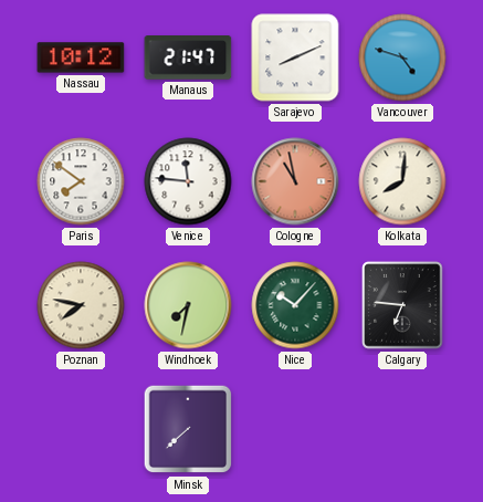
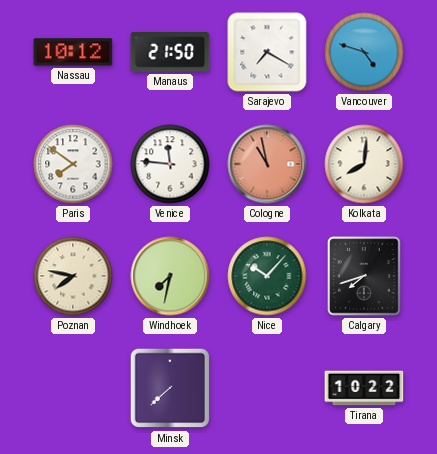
Manaus: 21:47 -> 21:50
Sarajevo: 8:11 -> 7:20
Calgary: 6:46 -> 7:42
Tirana: none -> 10:22
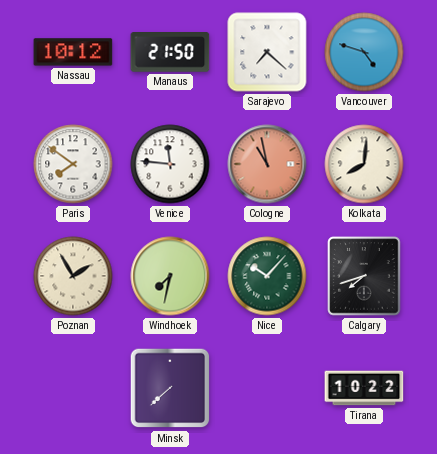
Sarajevo: 7:20 -> 7:22
Poznan: 7:47 -> 1:55
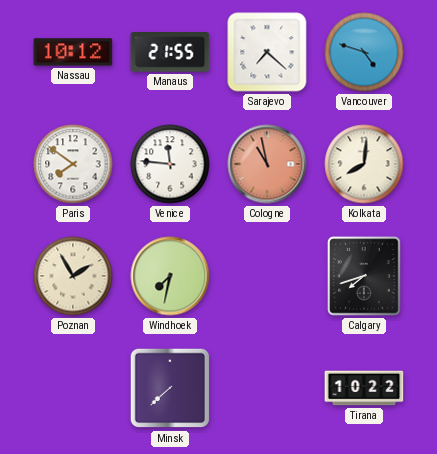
Manaus: 21:50 -> 21:55
Nice: 10:07 -> none
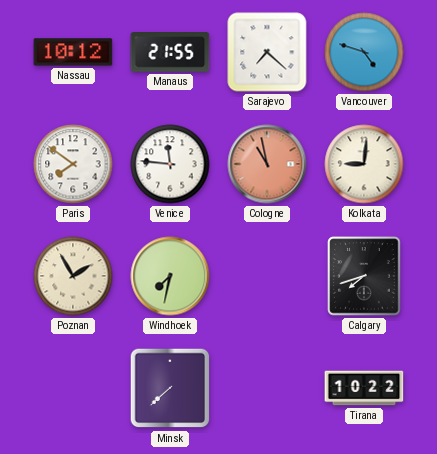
Kolkata: 8:01 -> 9:01
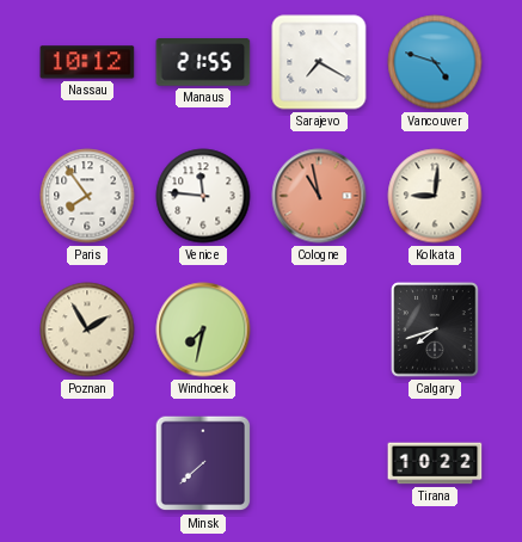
Sarajevo: 7:22 -> 7:20
Paris: 7:51 -> 7:54
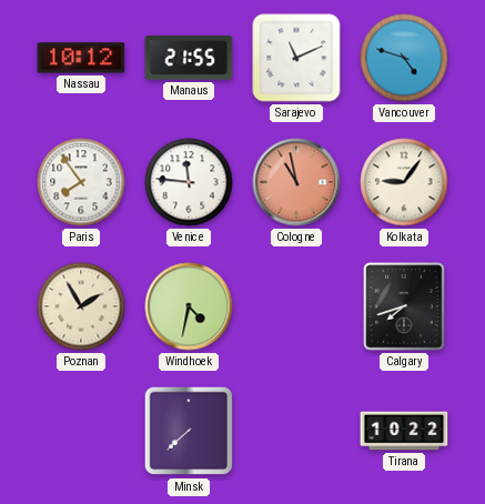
Sarajevo: 7:20 -> 11:11
Kolkata: 9:01 -> 9:06
Windhoek: 7:32 -> 4:32
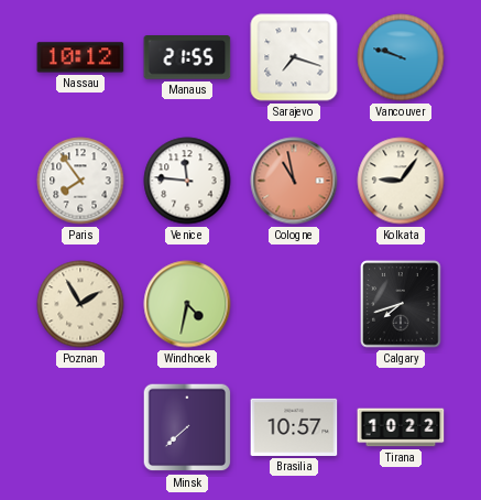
Sarajevo: 11:11 -> 7:18
Vancouver: 4:48 -> 9:48
Brasilia: none -> 10:57
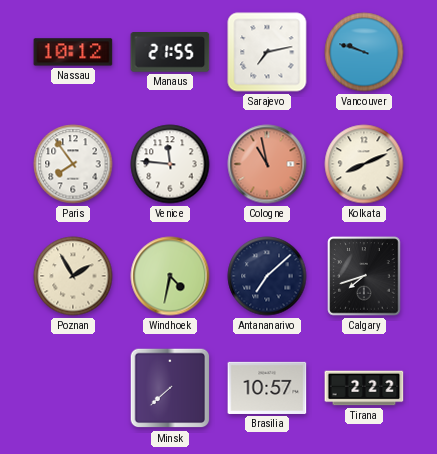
Sarajevo: 7:18 -> 7:13
Kolkata: 9:06 -> 8:11
Antananarivo: none -> 7:08
Tirana: 10:22 -> 2:22
